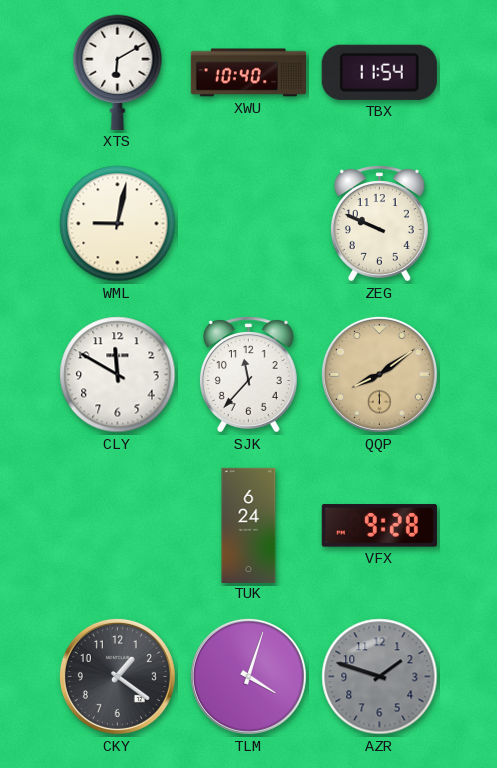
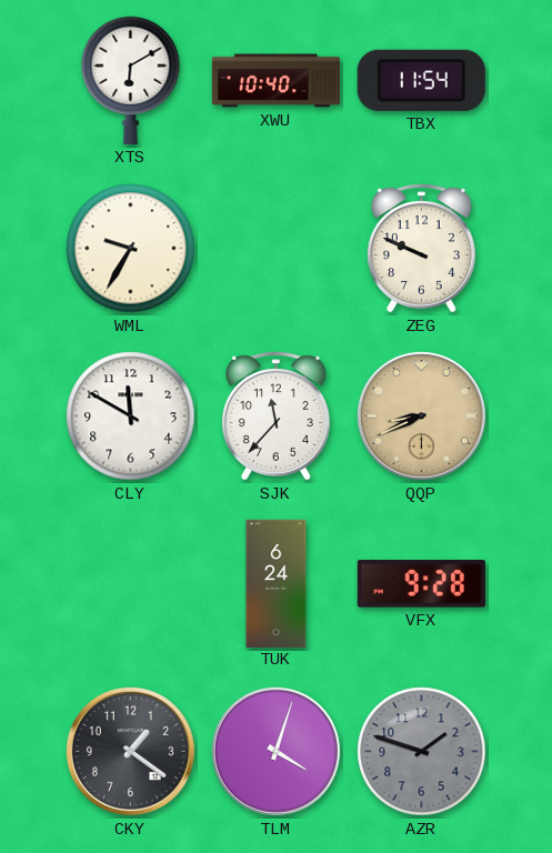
WML: 9:02 -> 9:35
QQP: 8:09 -> 8:41
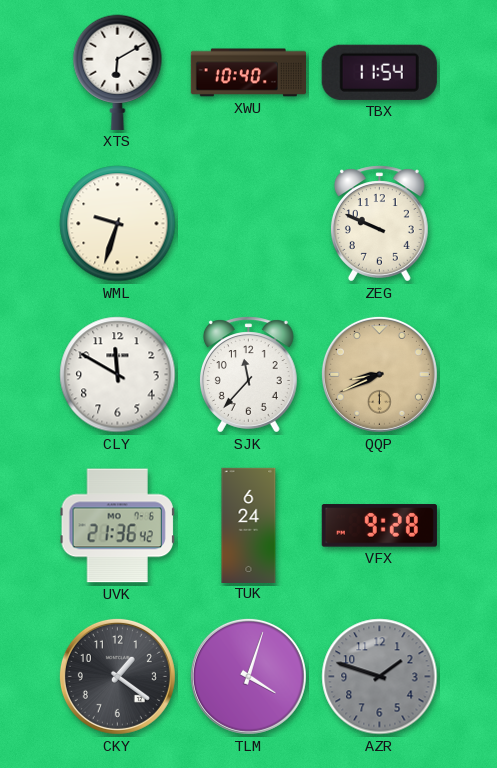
WML: 9:35 -> 9:33
UVK: none -> 21:36
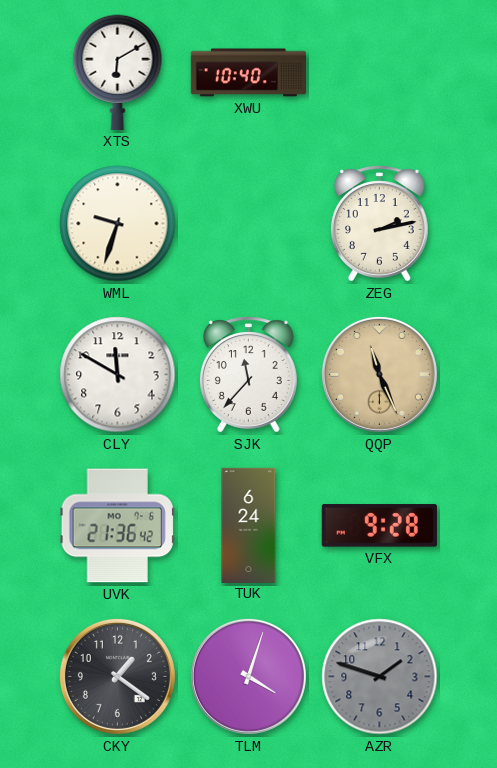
TBX: 11:54 -> none
ZEG: 9:49 -> 2:13
QQP: 8:41 -> 11:26
